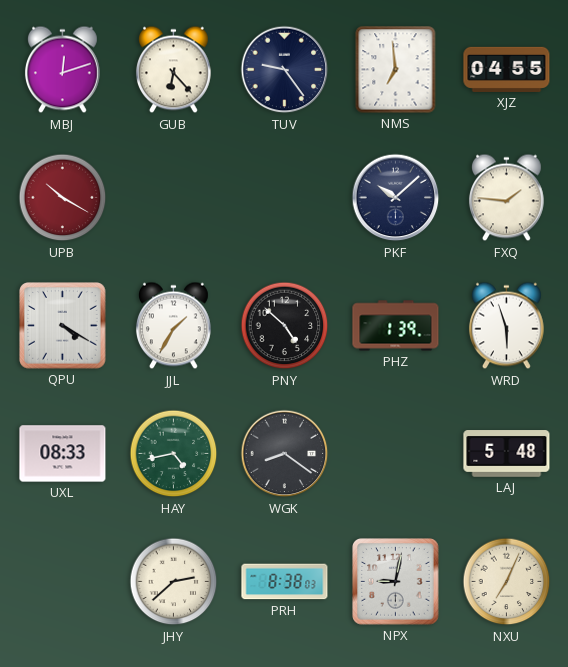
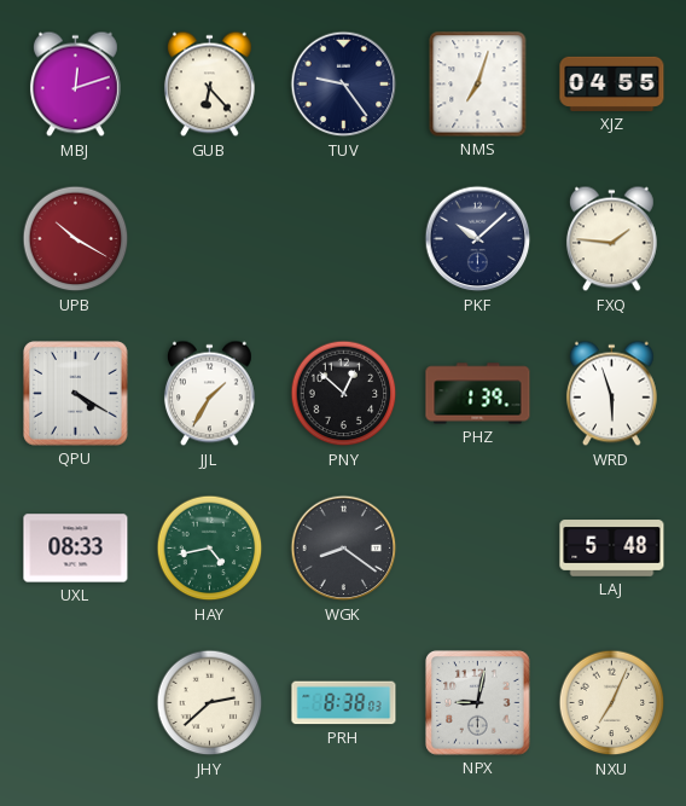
NMS: 6:59 -> 7:03
PNY: 4:52 -> 12:52
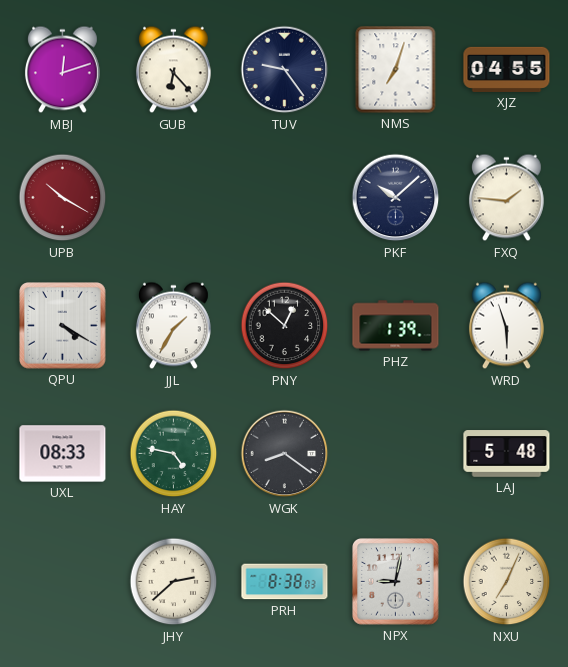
HAY: 4:43 -> 4:47
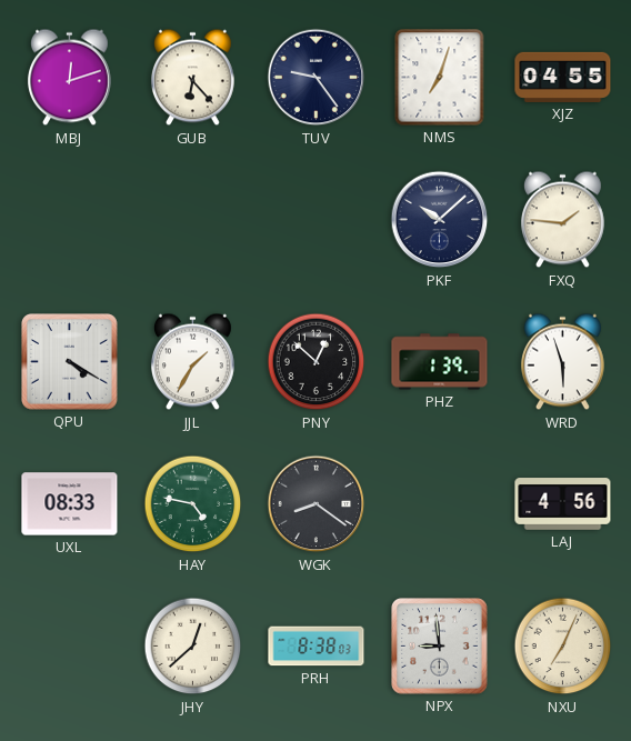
UPB: 10:20 -> none
LAJ: 5:48 -> 4:56
JHY: 2:38 -> 12:38
NPX: 9:02 -> 8:59
